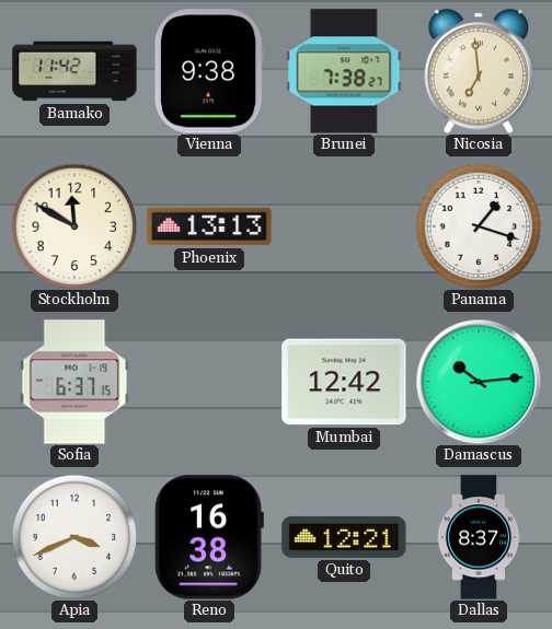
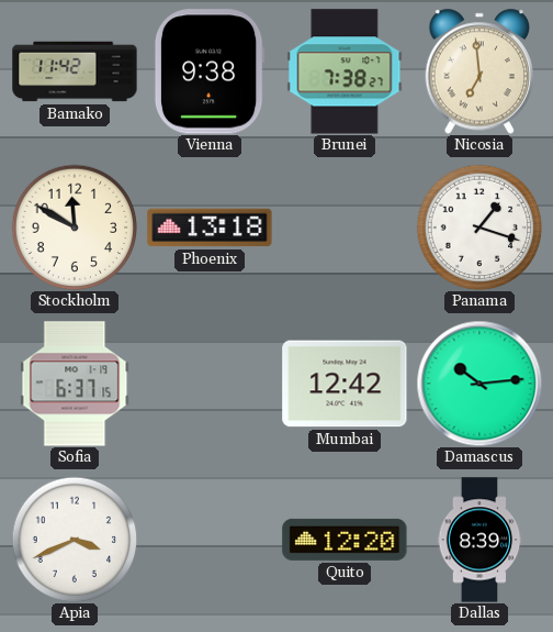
Phoenix: 13:13 -> 13:18
Reno: 16:38 -> none
Quito: 12:21 -> 12:20
Dallas: 8:37 -> 8:39
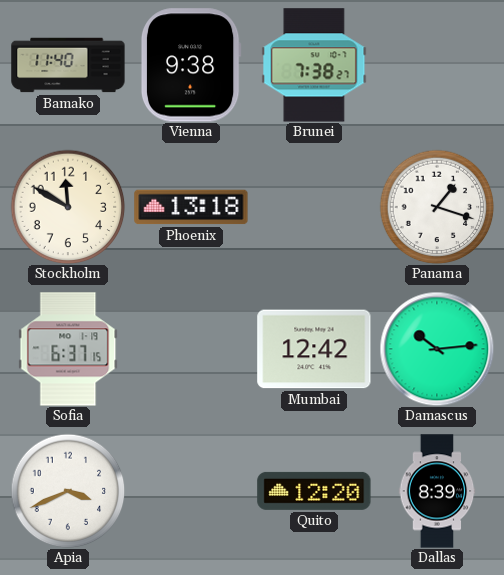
Bamako: 11:42 -> 11:40
Nicosia: 6:59 -> none
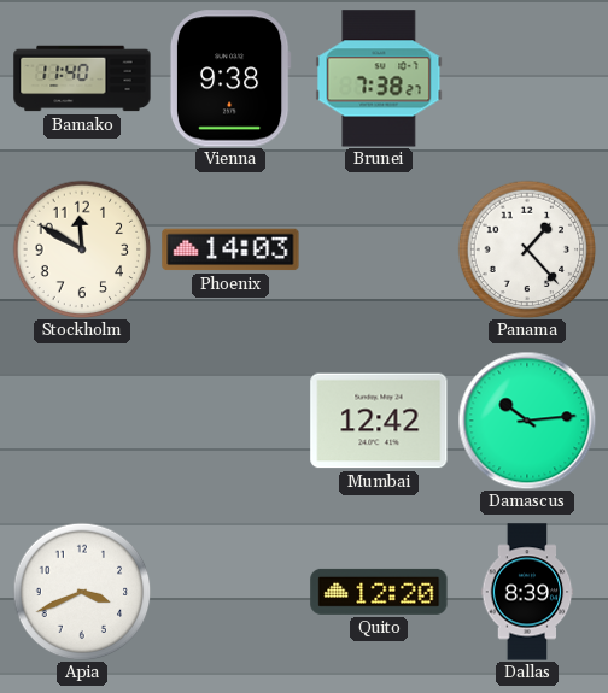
Phoenix: 13:18 -> 14:03
Panama: 1:18 -> 1:23
Sofia: 6:37 -> none
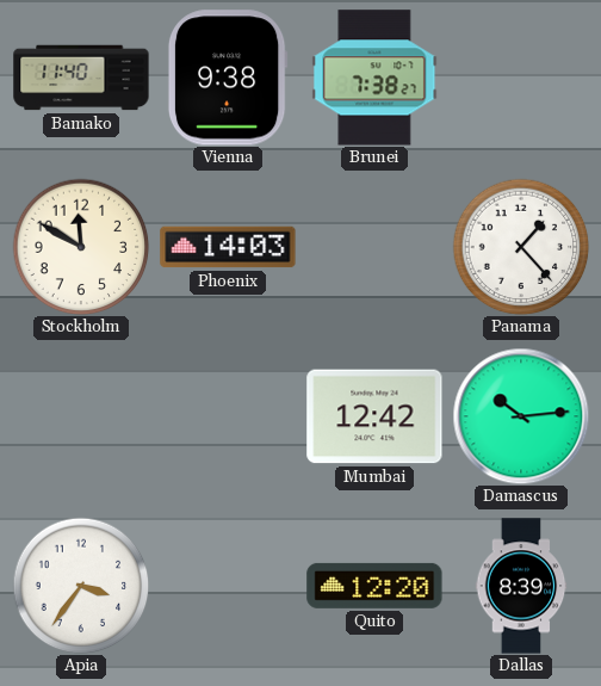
Apia: 3:41 -> 3:36
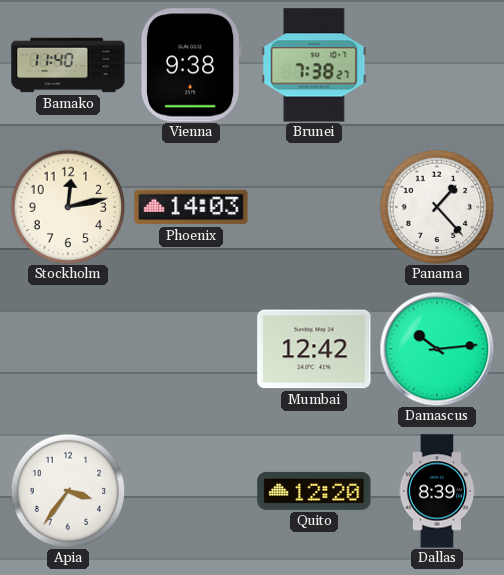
Stockholm: 11:50 -> 12:13
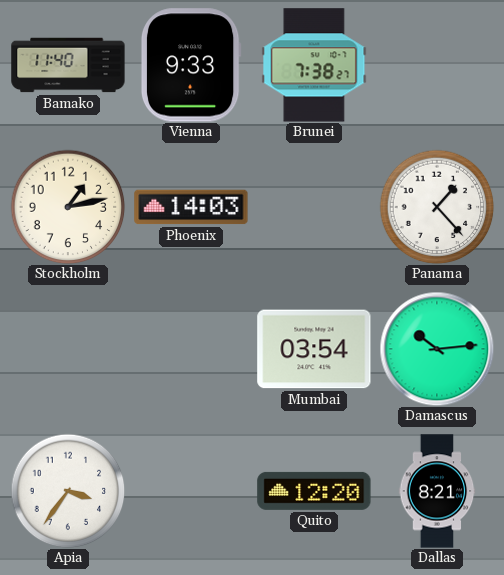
Vienna: 9:38 -> 9:33
Stockholm: 12:13 -> 1:13
Mumbai: 12:42 -> 03:54
Dallas: 8:39 -> 8:21
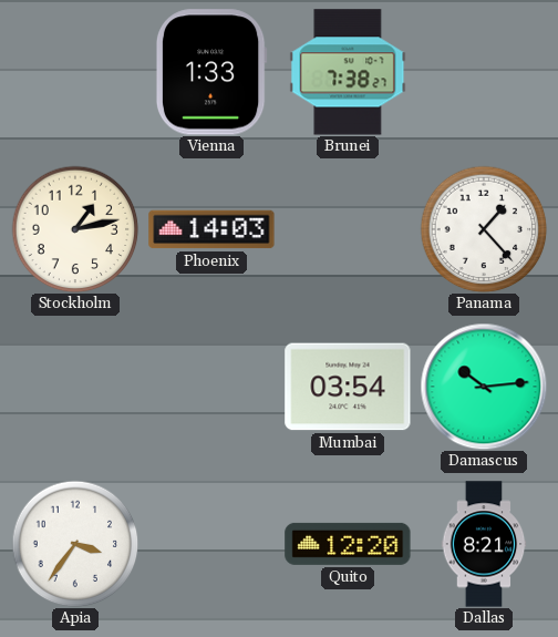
Bamako: 11:40 -> none
Vienna: 9:33 -> 1:33
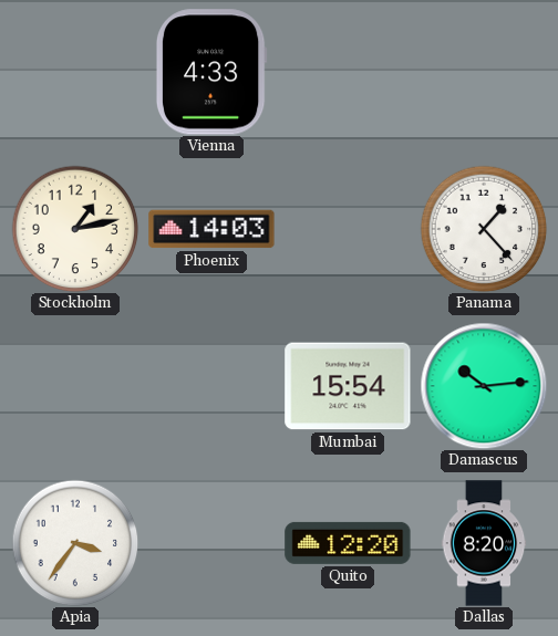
Vienna: 1:33 -> 4:33
Brunei: 7:38 -> none
Mumbai: 03:54 -> 15:54
Dallas: 8:21 -> 8:20
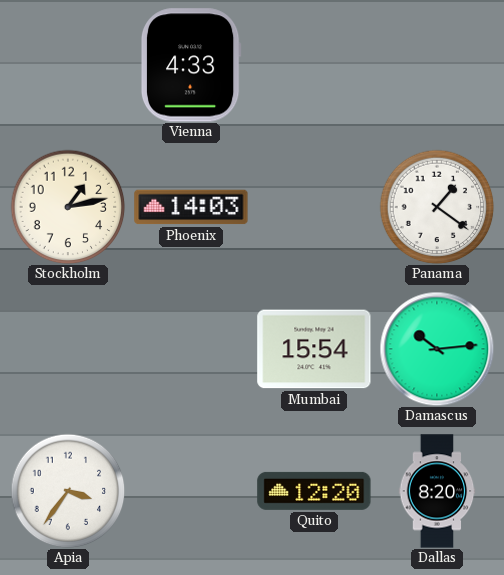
Panama: 1:23 -> 1:21
